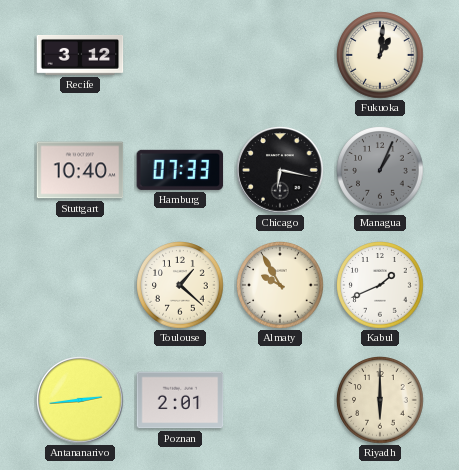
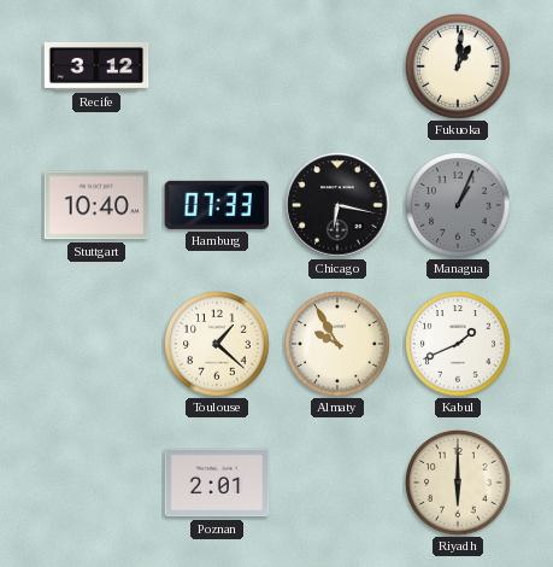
Antananarivo: 2:44 -> none
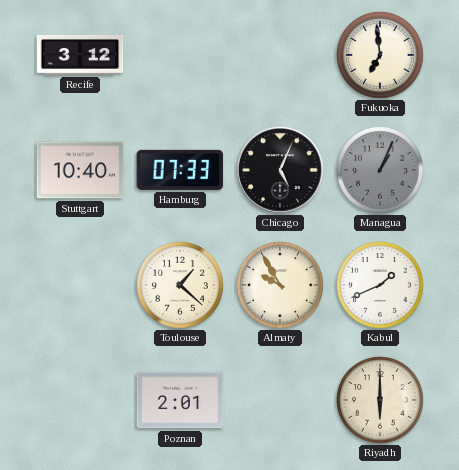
Fukuoka: 1:01 -> 6:59
Chicago: 6:17 -> 5:04
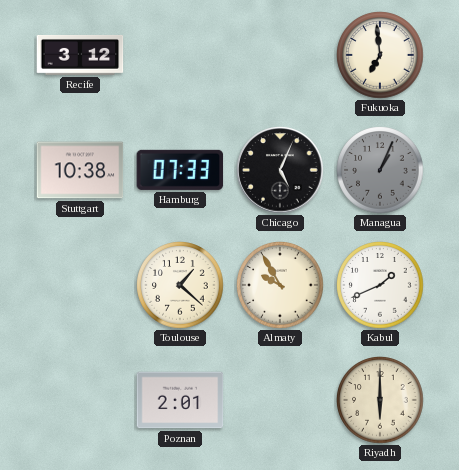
Stuttgart: 10:40 -> 10:38
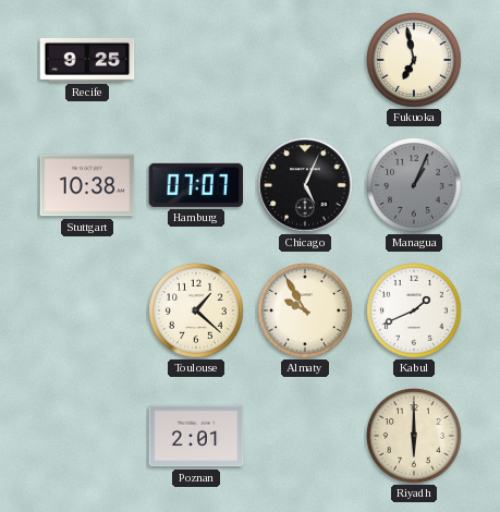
Recife: 3:12 -> 9:25
Fukuoka: 6:59 -> 6:58
Hamburg: 07:33 -> 07:07
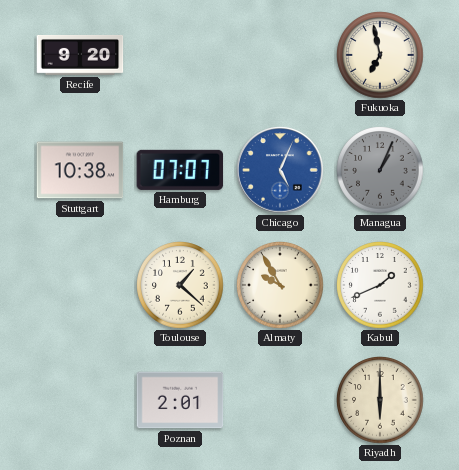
Recife: 9:25 -> 9:20
Chicago dial: black -> blue
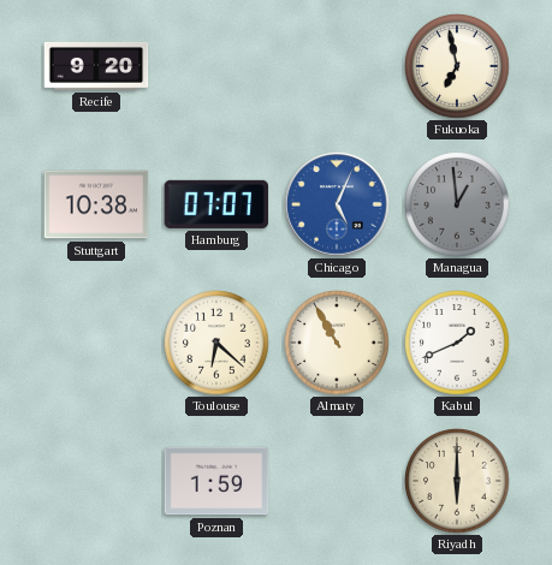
Managua: 1:04 -> 12:59
Toulouse: 1:22 -> 6:22
Almaty: 9:55 -> 10:55
Poznan: 2:01 -> 1:59
